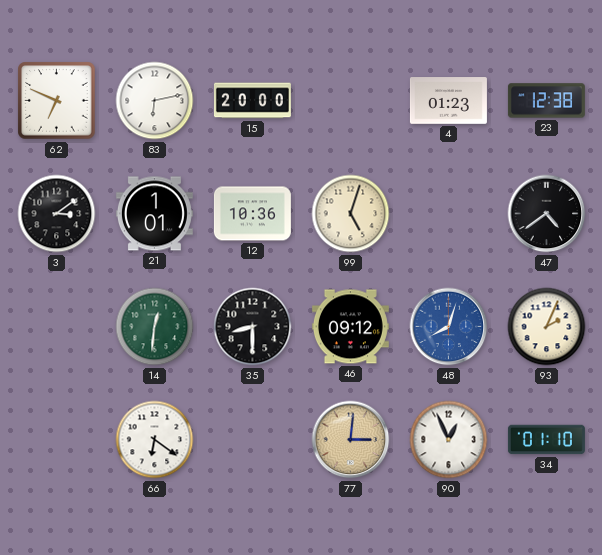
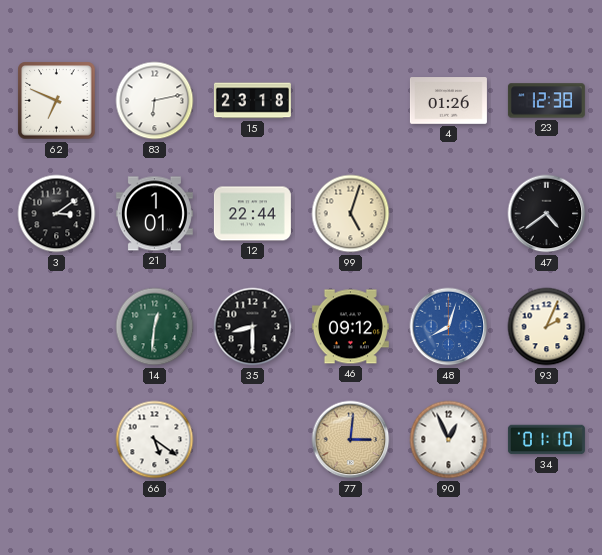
15: 20:00 -> 23:18
4: 01:23 -> 01:26
12: 10:36 -> 22:44
66: 6:21 -> 5:21
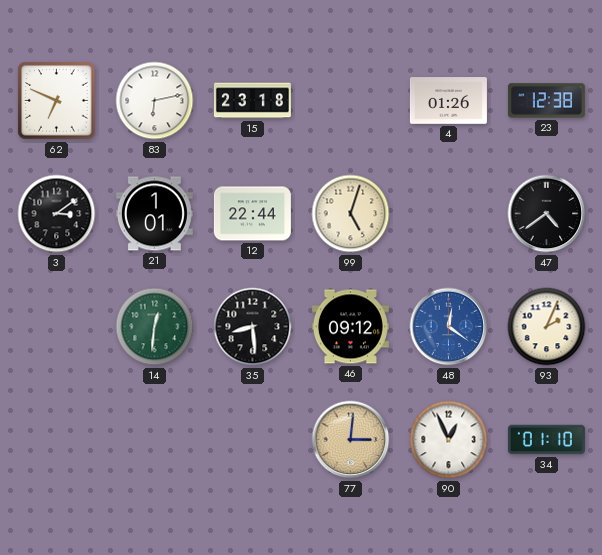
35: 8:30 -> 8:29
48: 8:03 -> 12:21
66: 5:21 -> none
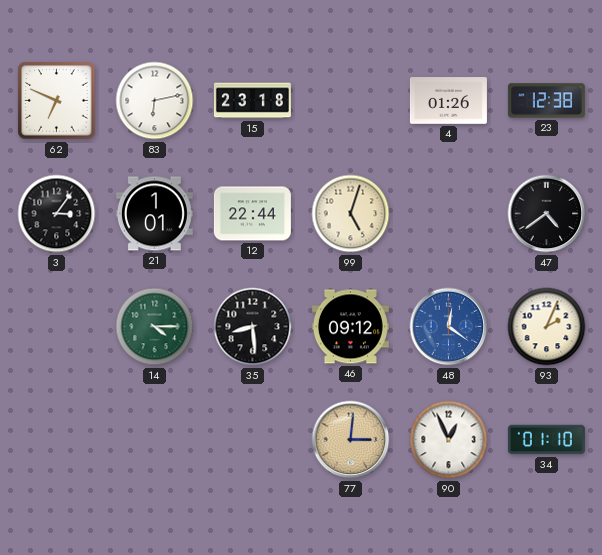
3: 3:09 -> 3:06
14: 12:31 -> 4:15
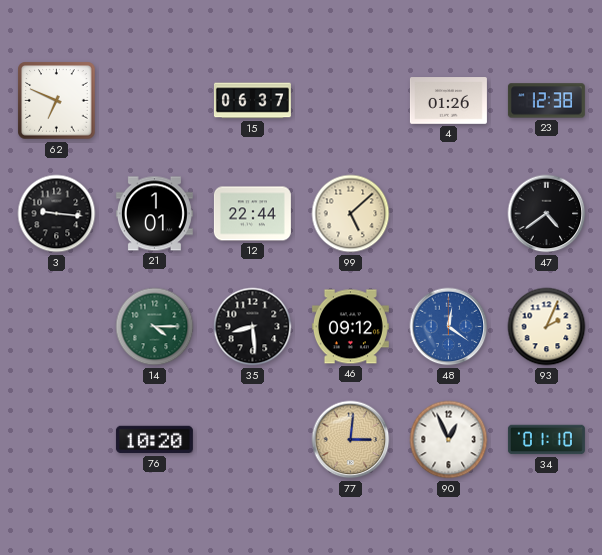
83: 6:13 -> none
15: 23:18 -> 06:37
3: 3:06 -> 9:16
99: 5:03 -> 5:08
76: none -> 10:20
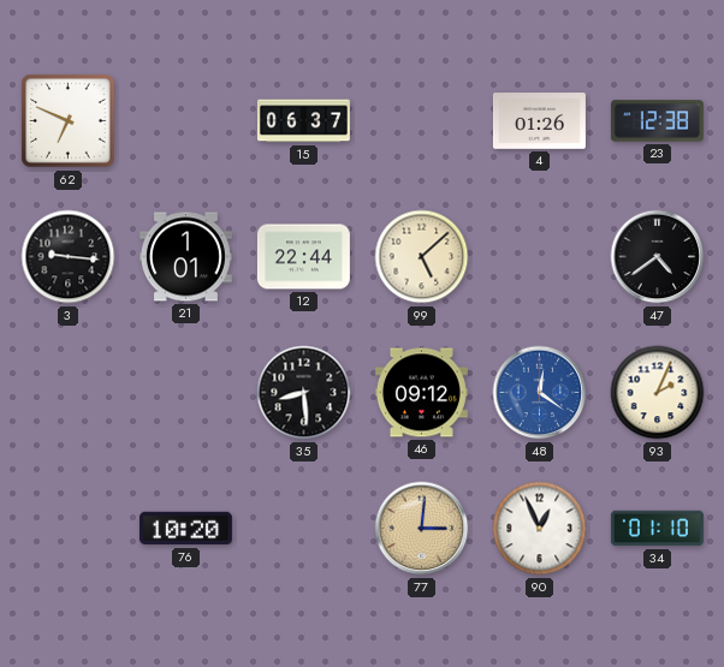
14: 4:15 -> none
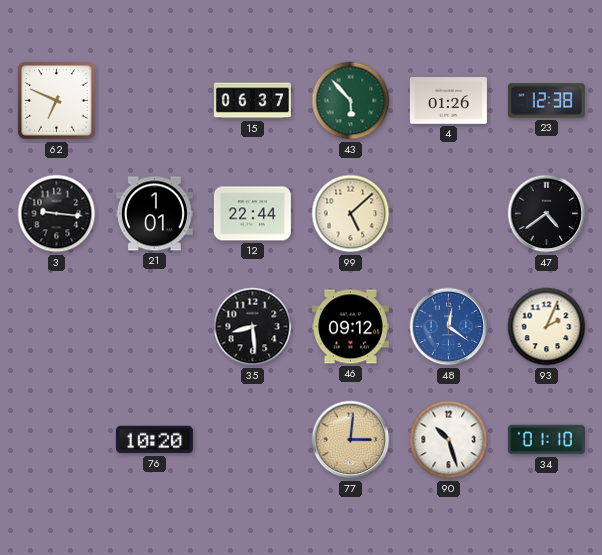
43: none -> 5:53
90: 12:56 -> 10:27
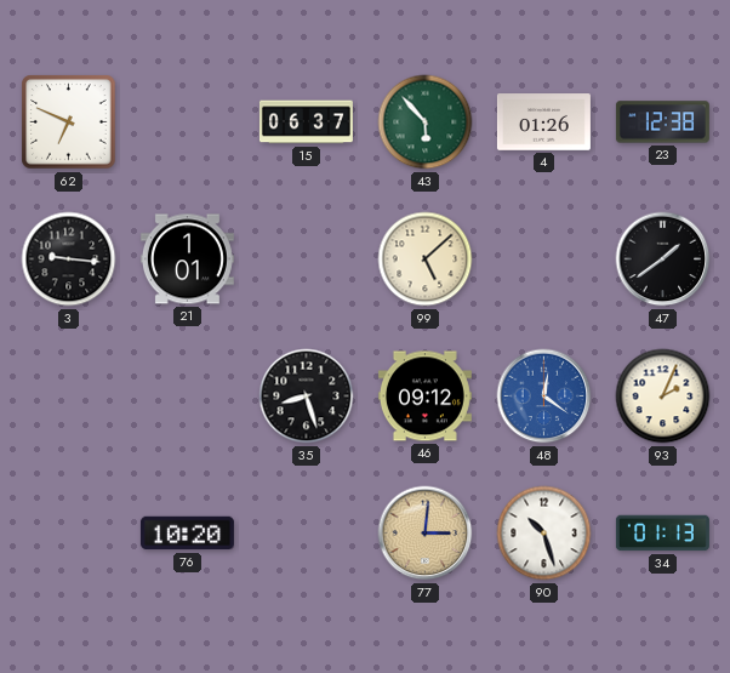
12: 22:44 -> none
47: 4:39 -> 1:39
35: 8:29 -> 8:27
34: 01:10 -> 01:13
